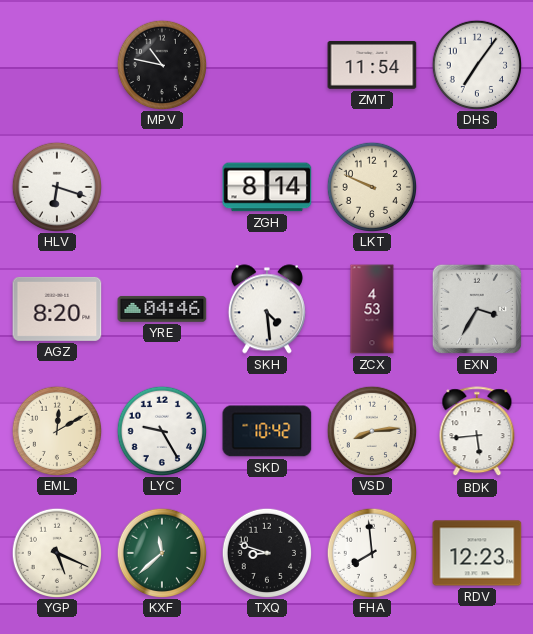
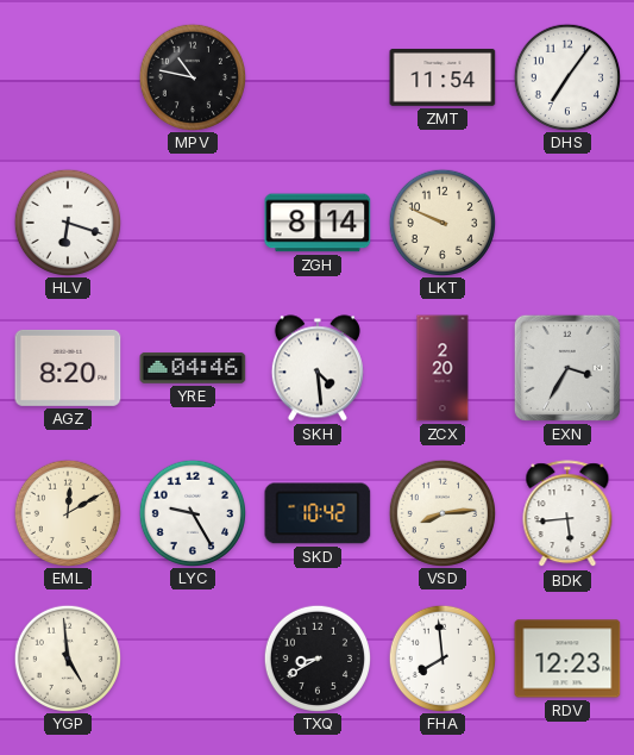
ZCX: 4:53 -> 2:20
YGP: 5:19 -> 4:59
KXF: 11:38 -> none
TXQ: 8:48 -> 8:40
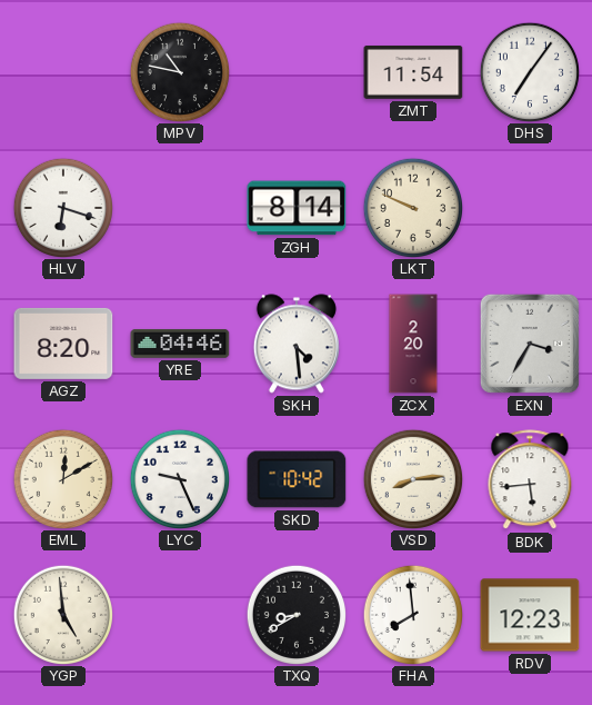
LYC: 9:25 -> 9:26
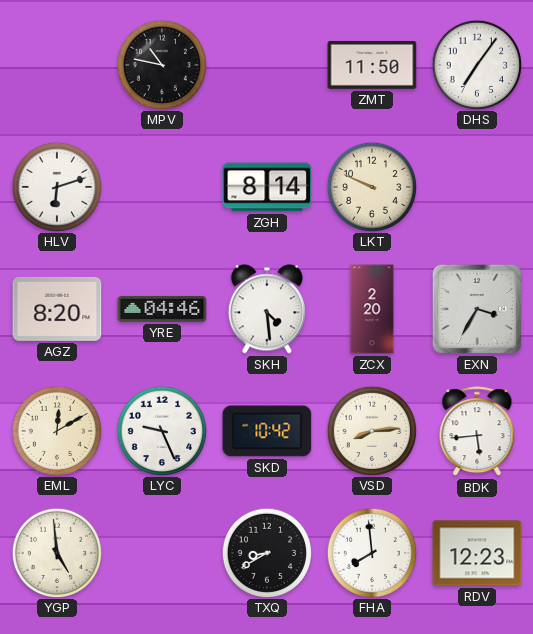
ZMT: 11:54 -> 11:50
HLV: 6:18 -> 6:12
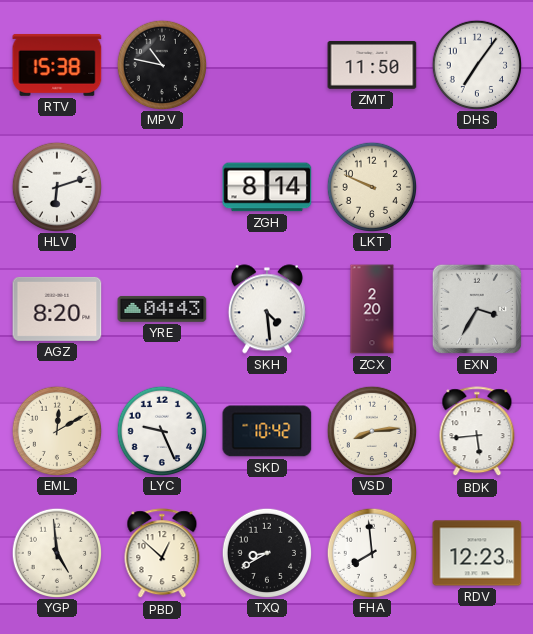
RTV: none -> 15:38
YRE: 04:46 -> 04:43
PBD: none -> 12:52
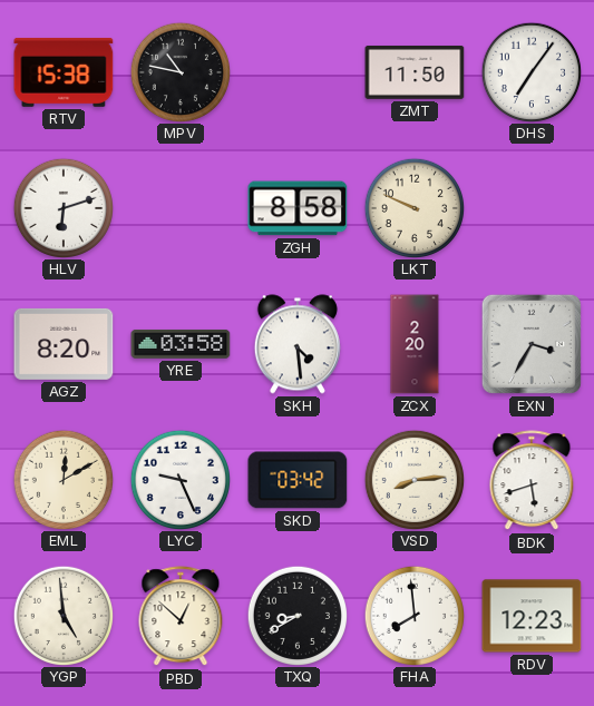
ZGH: 8:14 -> 8:58
YRE: 04:43 -> 03:58
SKD: 10:42 -> 03:42
BDK: 5:44 -> 5:42
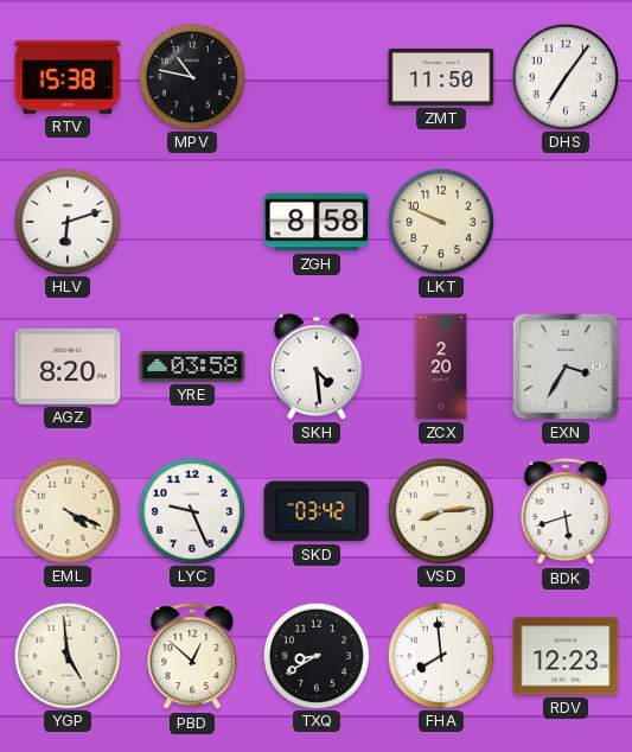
EML: 12:10 -> 4:19
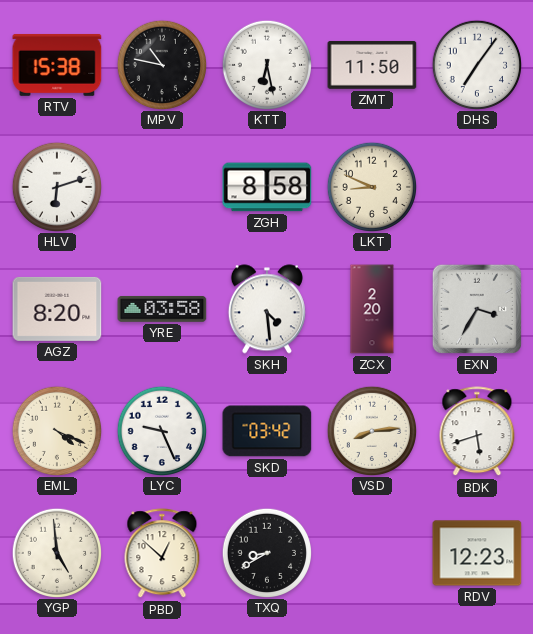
KTT: none -> 6:28
LKT: 9:49 -> 8:49
FHA: 7:59 -> none
